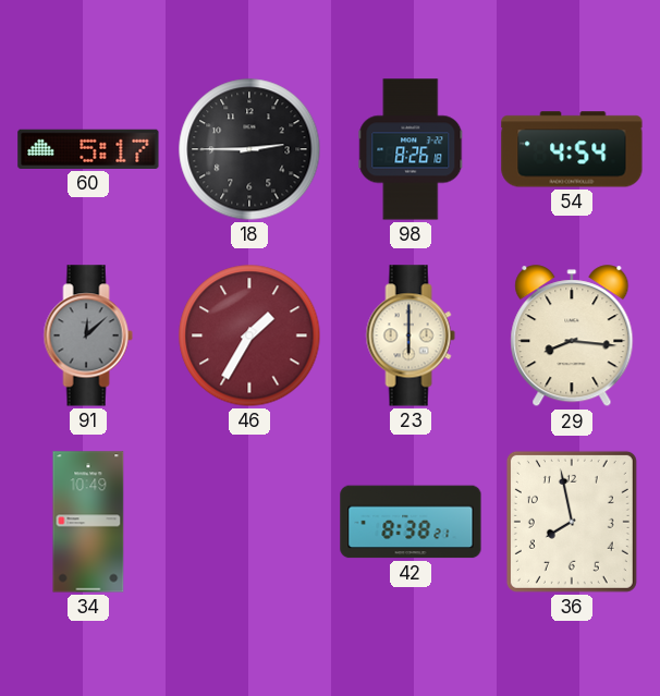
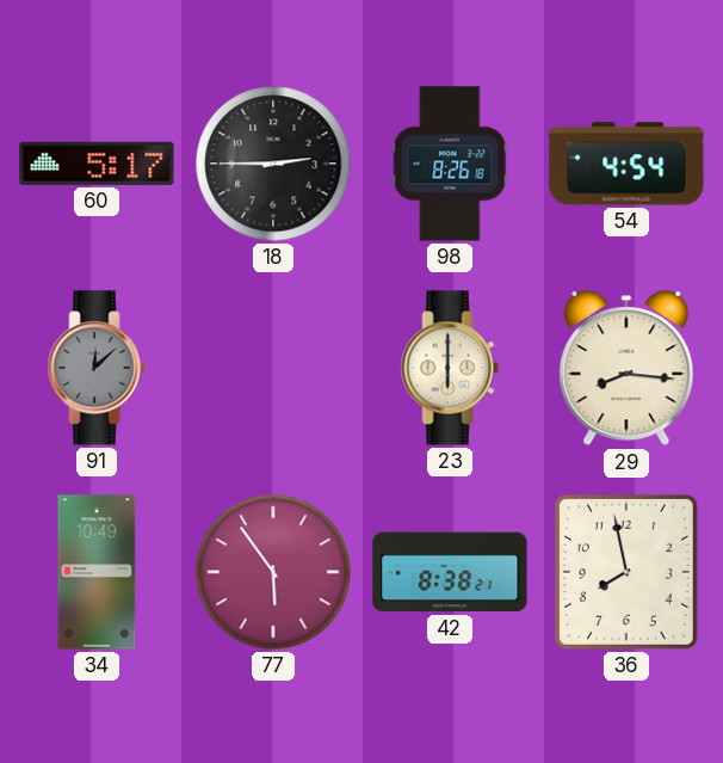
46: 1:35 -> none
77: none -> 5:54
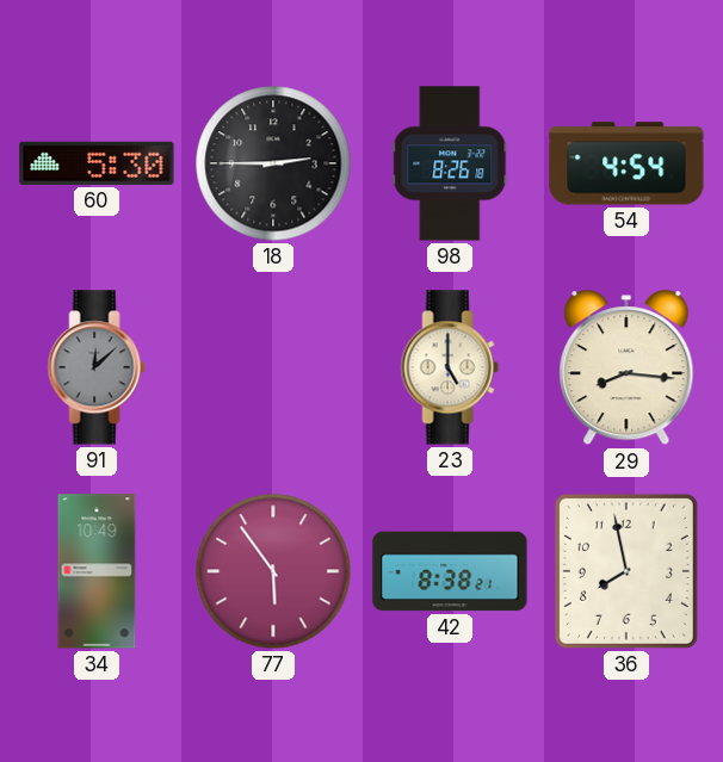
60: 5:17 -> 5:30
23: 6:00 -> 5:00
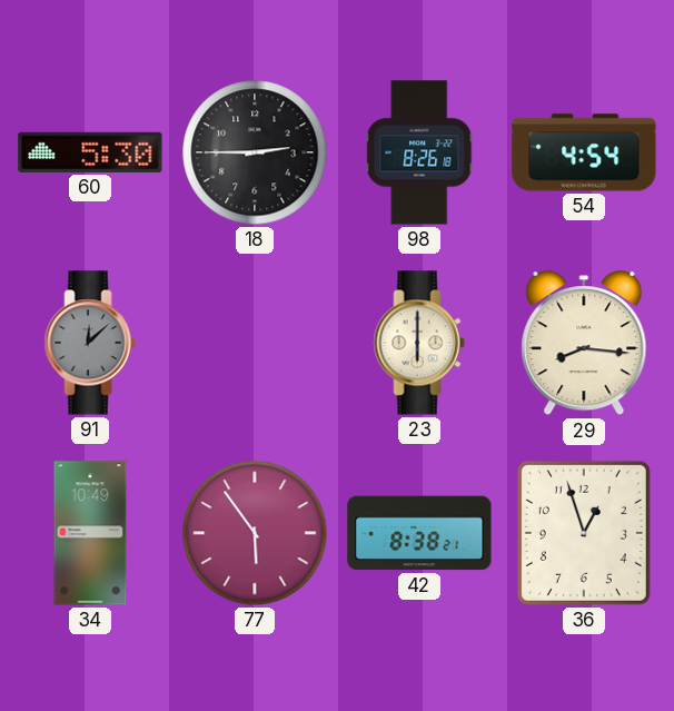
23: 5:00 -> 6:00
36: 7:58 -> 12:57
